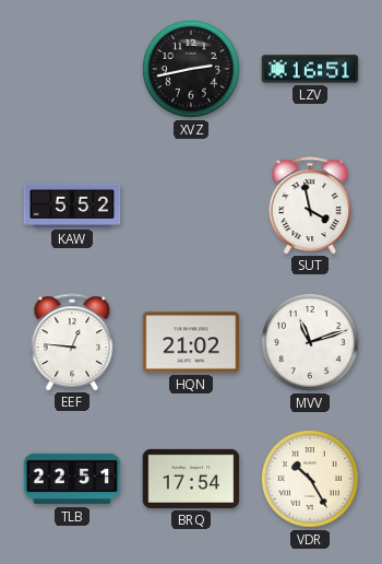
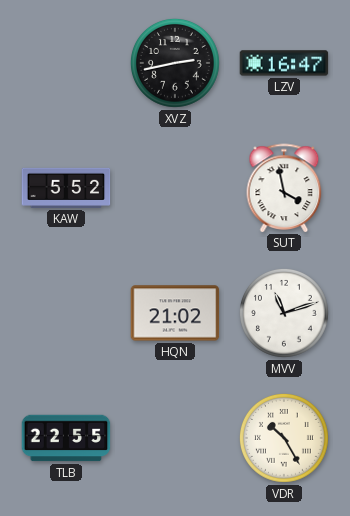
LZV: 16:51 -> 16:47
EEF: 12:46 -> none
TLB: 22:51 -> 22:55
BRQ: 17:54 -> none
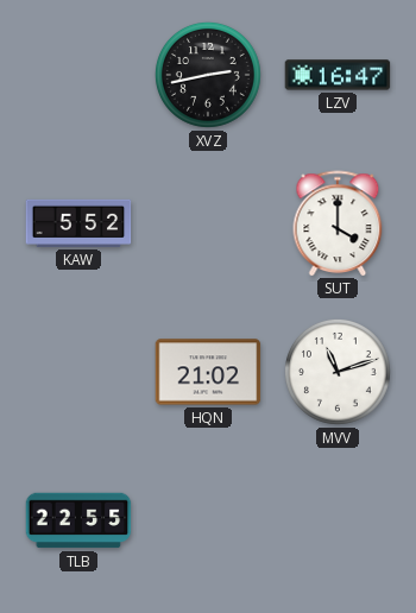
SUT: 3:58 -> 4:00
VDR: 10:25 -> none
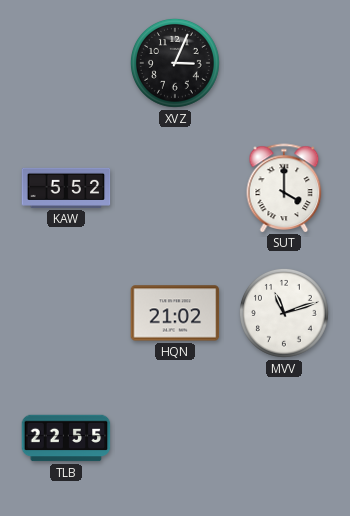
XVZ: 2:43 -> 3:04
LZV: 16:47 -> none
